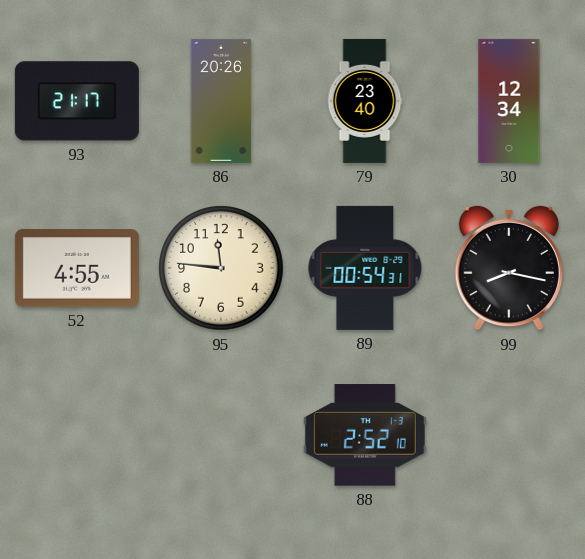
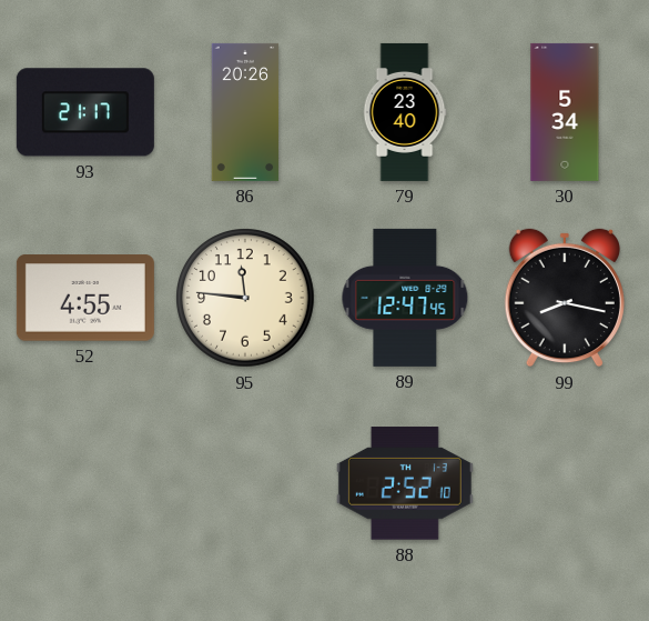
30: 12:34 -> 5:34
89: 00:54 -> 12:47
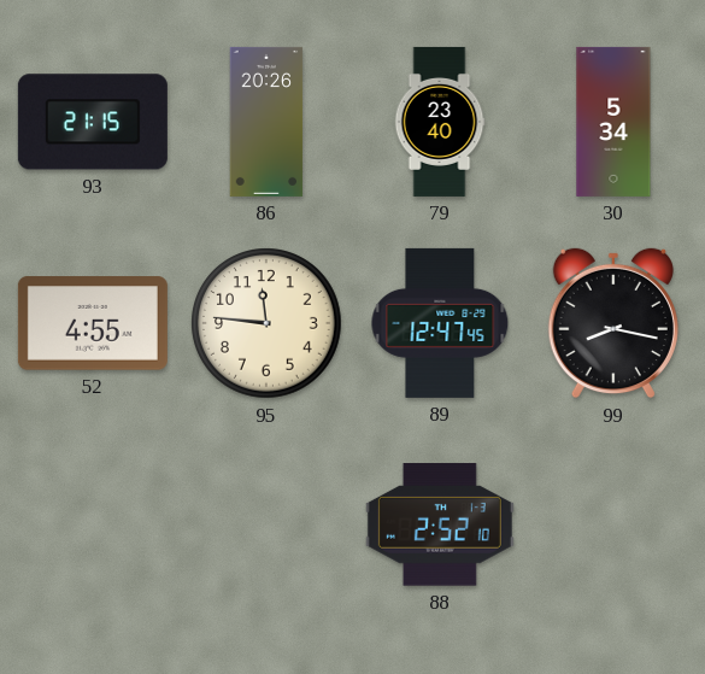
93: 21:17 -> 21:15
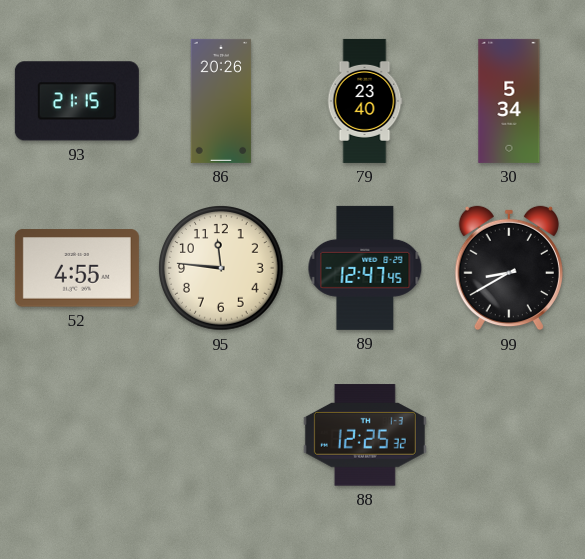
99: 8:17 -> 8:40
88: 2:52 -> 12:25
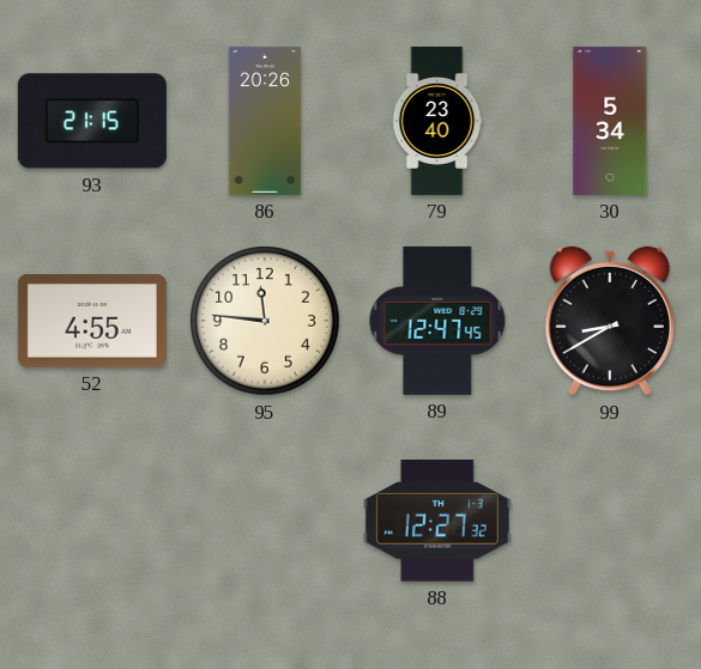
88: 12:25 -> 12:27
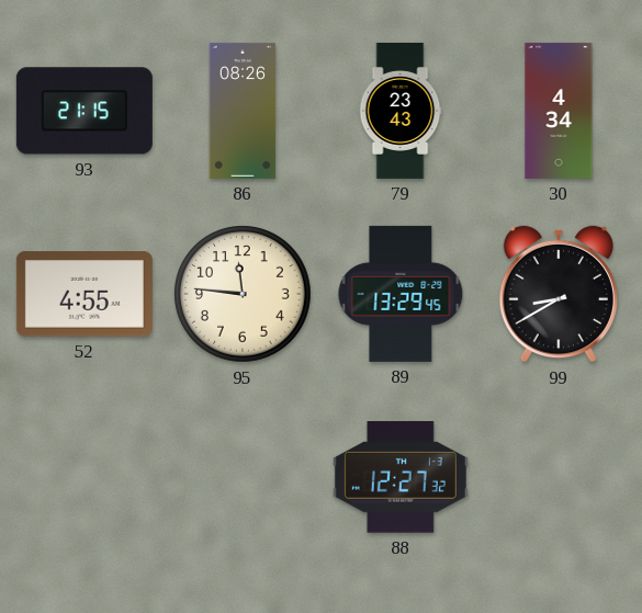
86: 20:26 -> 08:26
79: 23:40 -> 23:43
30: 5:34 -> 4:34
89: 12:47 -> 13:29
